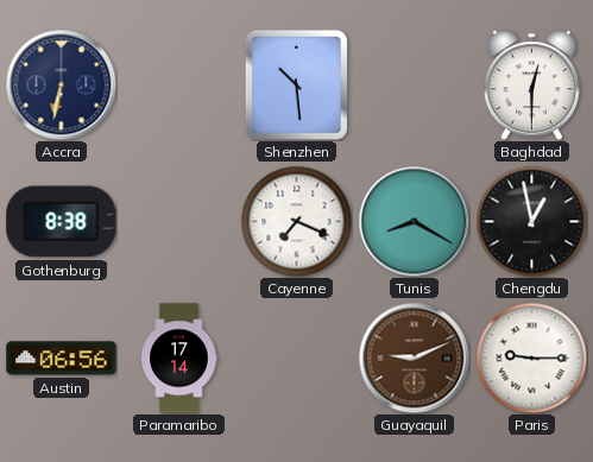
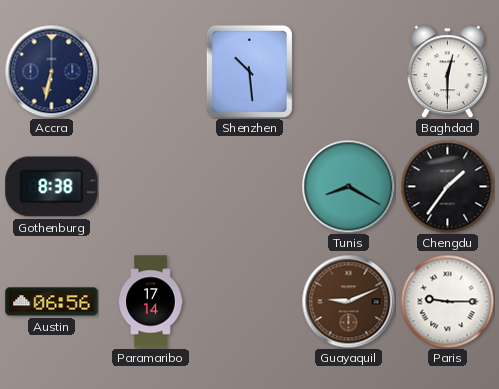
Cayenne: 7:19 -> none
Chengdu: 12:58 -> 1:36
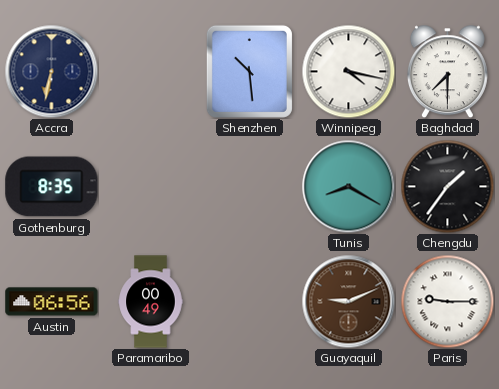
Winnipeg: none -> 4:17
Baghdad: 12:30 -> 7:30
Gothenburg: 8:38 -> 8:35
Paramaribo: 17:14 -> 00:49
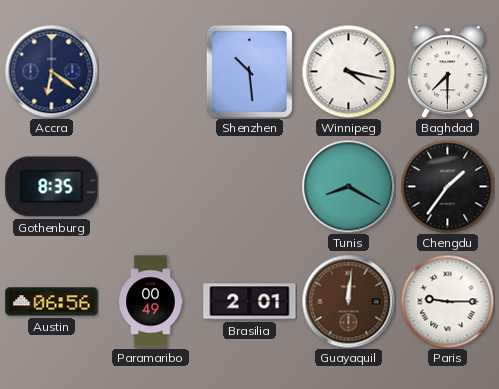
Accra: 6:32 -> 6:21
Brasilia: none -> 2:01
Guayaquil: 9:11 -> 12:01
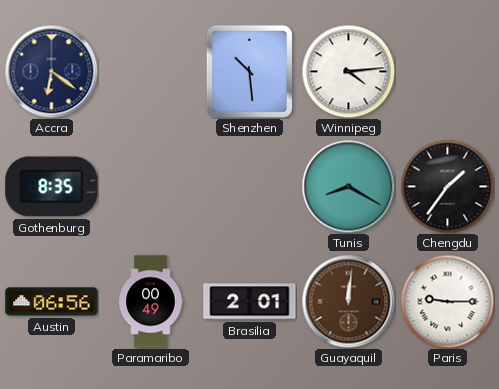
Winnipeg: 4:17 -> 4:14
Baghdad: 7:30 -> none
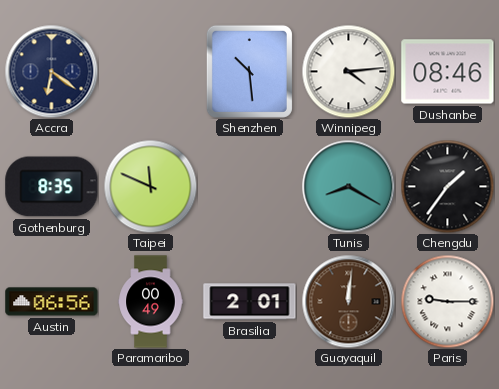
Dushanbe: none -> 08:46
Taipei: none -> 11:49
